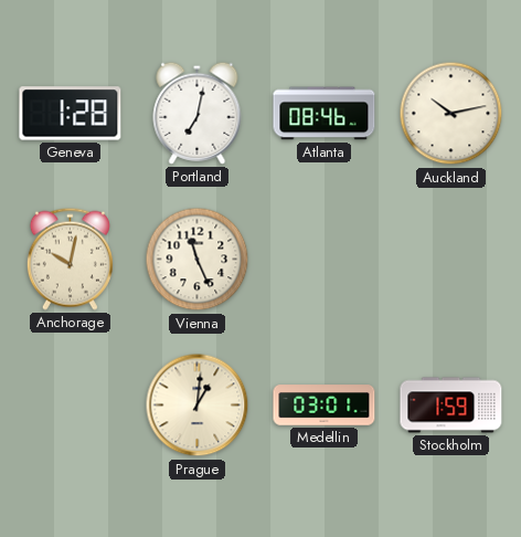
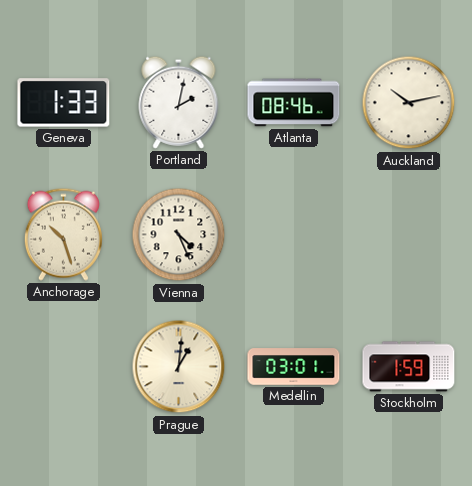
Geneva: 1:28 -> 1:33
Portland: 7:02 -> 2:02
Anchorage: 10:02 -> 10:27
Vienna: 11:26 -> 4:26
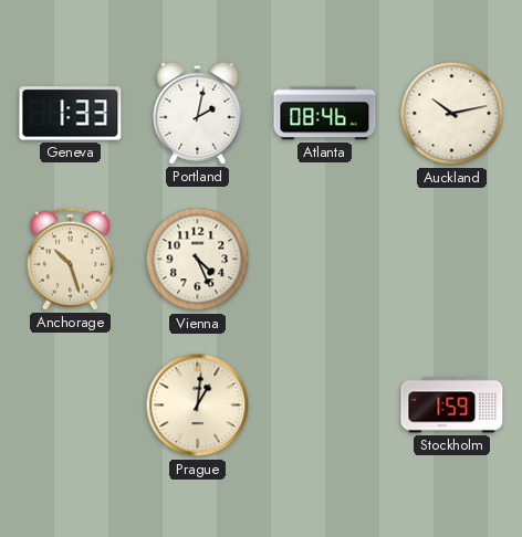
Medellin: 03:01 -> none
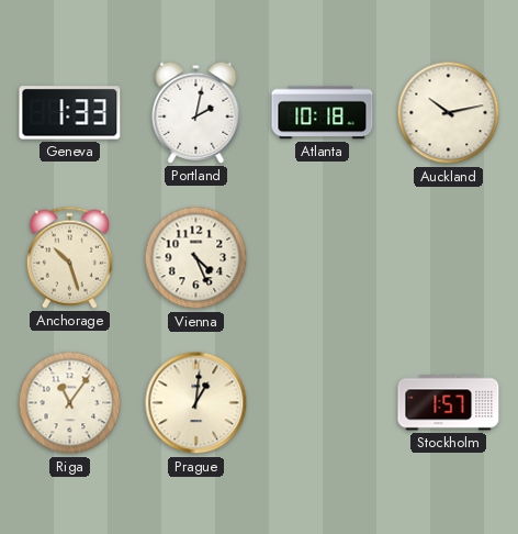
Atlanta: 08:46 -> 10:18
Riga: none -> 11:06
Stockholm: 1:59 -> 1:57
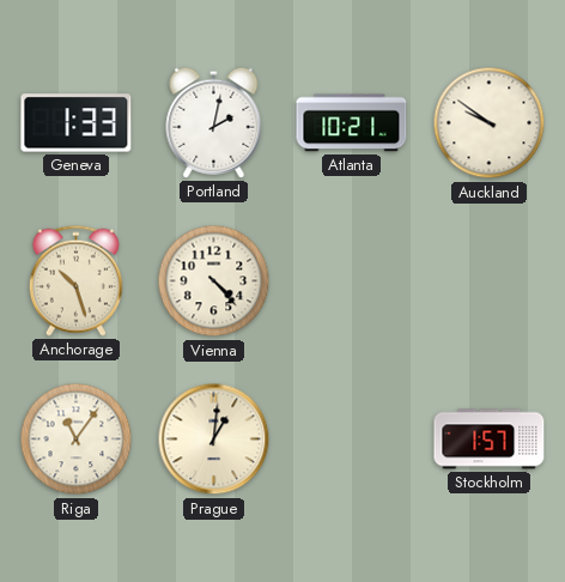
Atlanta: 10:18 -> 10:21
Auckland: 10:13 -> 9:51
Vienna: 4:26 -> 4:23
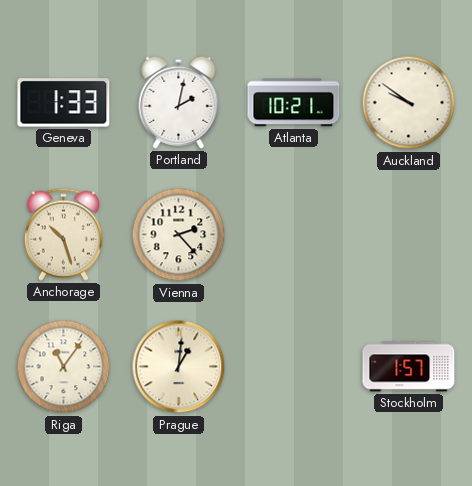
Vienna: 4:23 -> 2:23
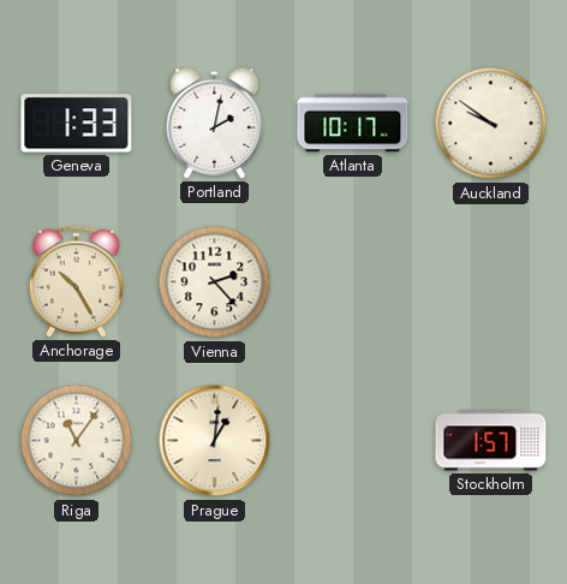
Atlanta: 10:21 -> 10:17
Anchorage: 10:27 -> 10:25
